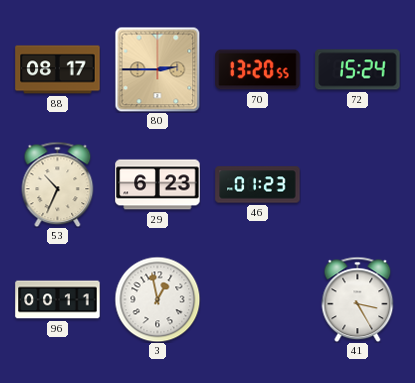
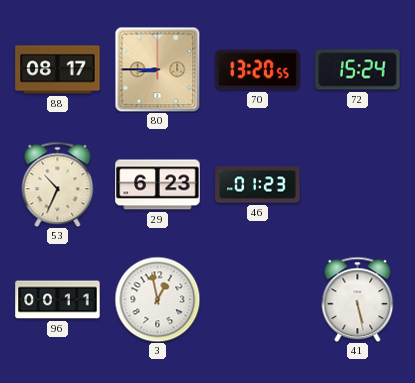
80: 2:45 -> 8:45
41: 3:25 -> 5:28
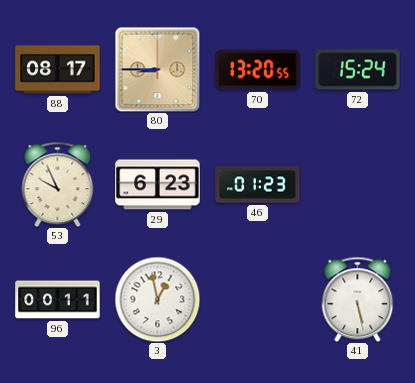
53: 10:34 -> 9:56
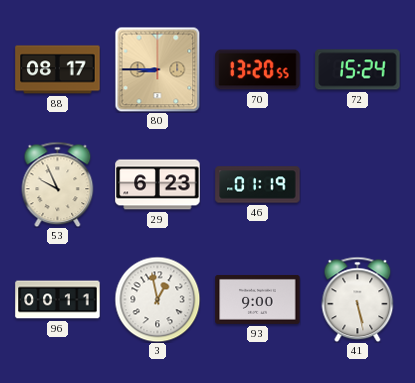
46: 01:23 -> 01:19
93: none -> 9:00
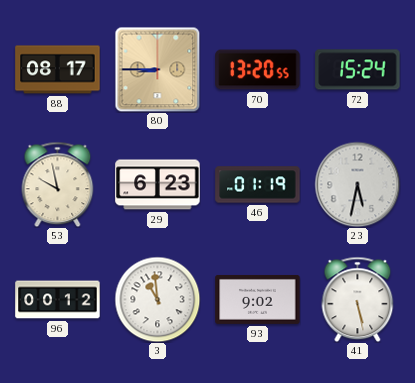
53: 9:56 -> 9:58
23: none -> 5:32
96: 00:11 -> 00:12
3: 12:58 -> 10:59
93: 9:00 -> 9:02
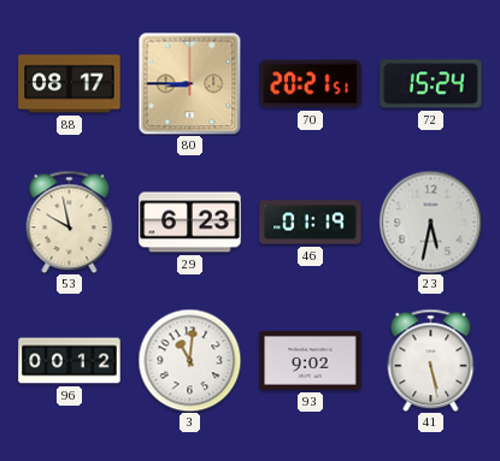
70: 13:20 -> 20:21
3: 10:59 -> 11:01
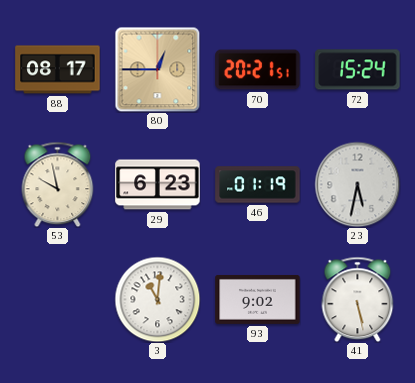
80: 8:45 -> 12:45
96: 00:12 -> none
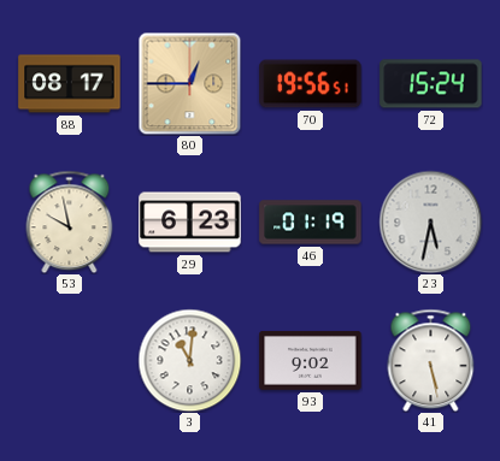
70: 20:21 -> 19:56
